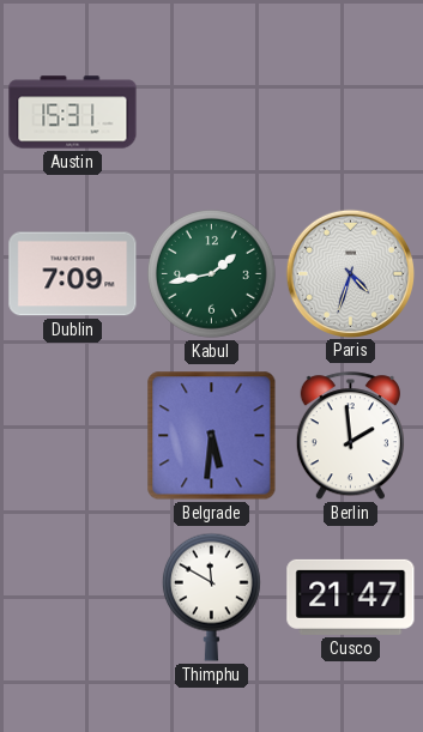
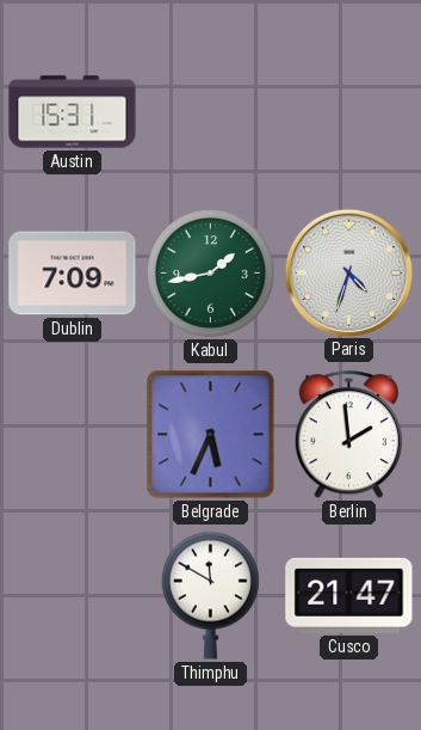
Belgrade: 5:31 -> 5:34
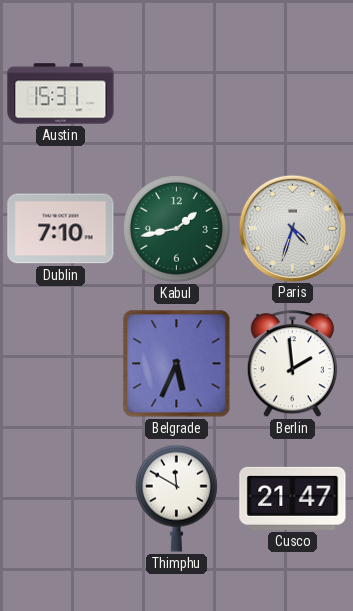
Dublin: 7:09 -> 7:10
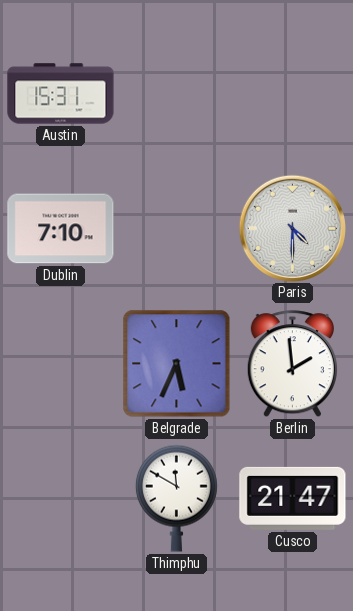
Kabul: 1:43 -> none
Paris: 4:33 -> 4:30
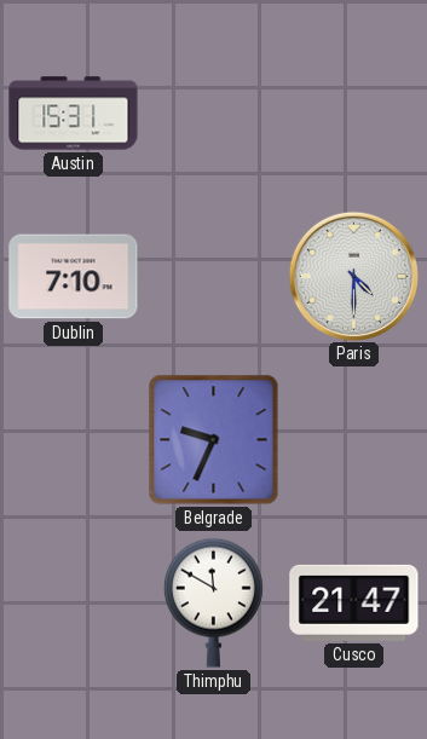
Belgrade: 5:34 -> 9:34
Berlin: 1:59 -> none
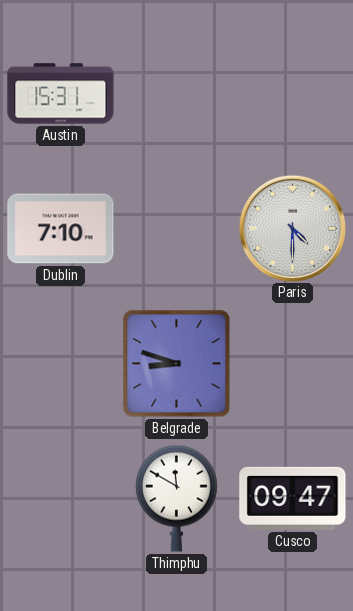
Belgrade: 9:34 -> 8:48
Cusco: 21:47 -> 09:47
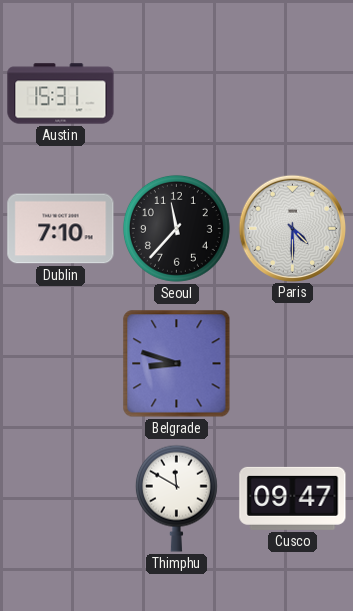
Seoul: none -> 11:37
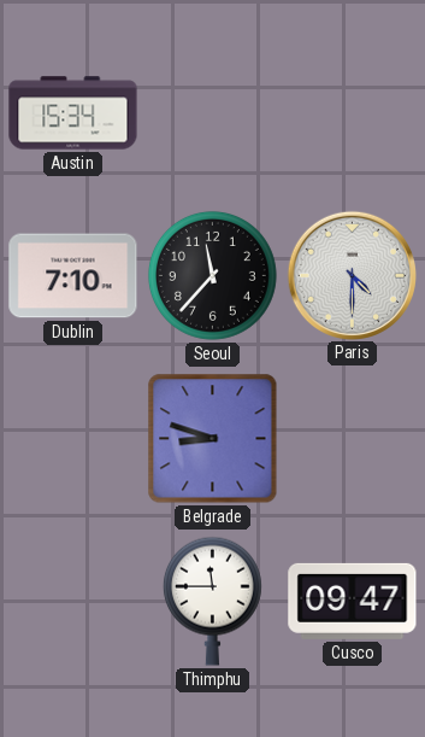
Austin: 15:31 -> 15:34
Thimphu: 11:50 -> 11:45
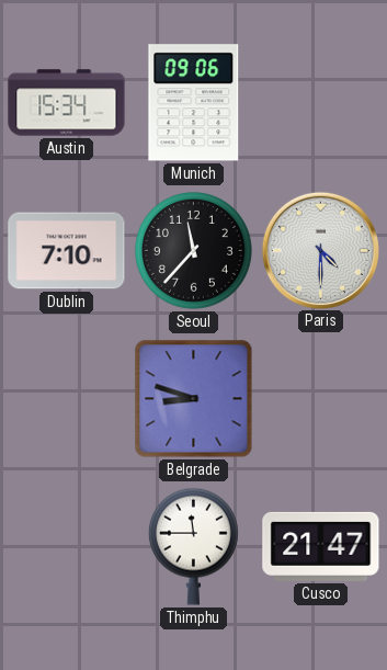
Munich: none -> 09:06
Cusco: 09:47 -> 21:47
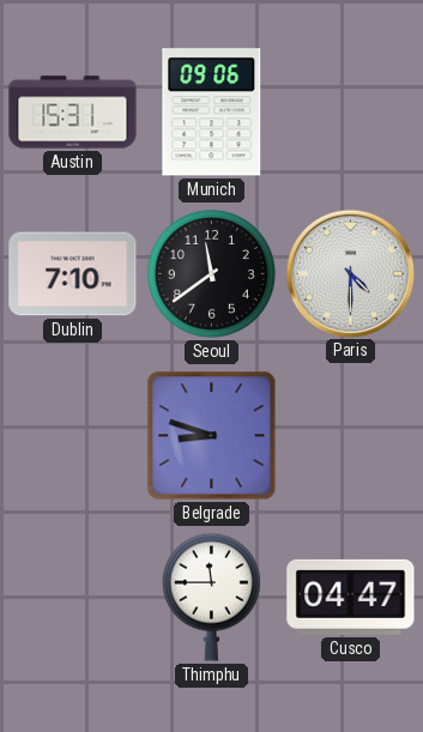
Austin: 15:34 -> 15:31
Seoul: 11:37 -> 11:39
Cusco: 21:47 -> 04:47
